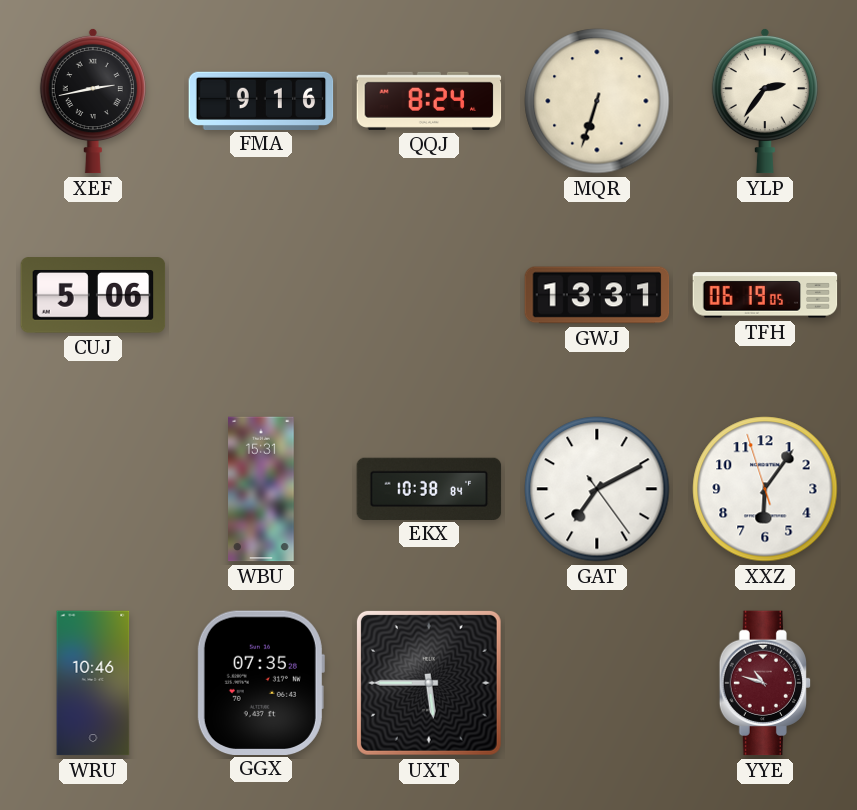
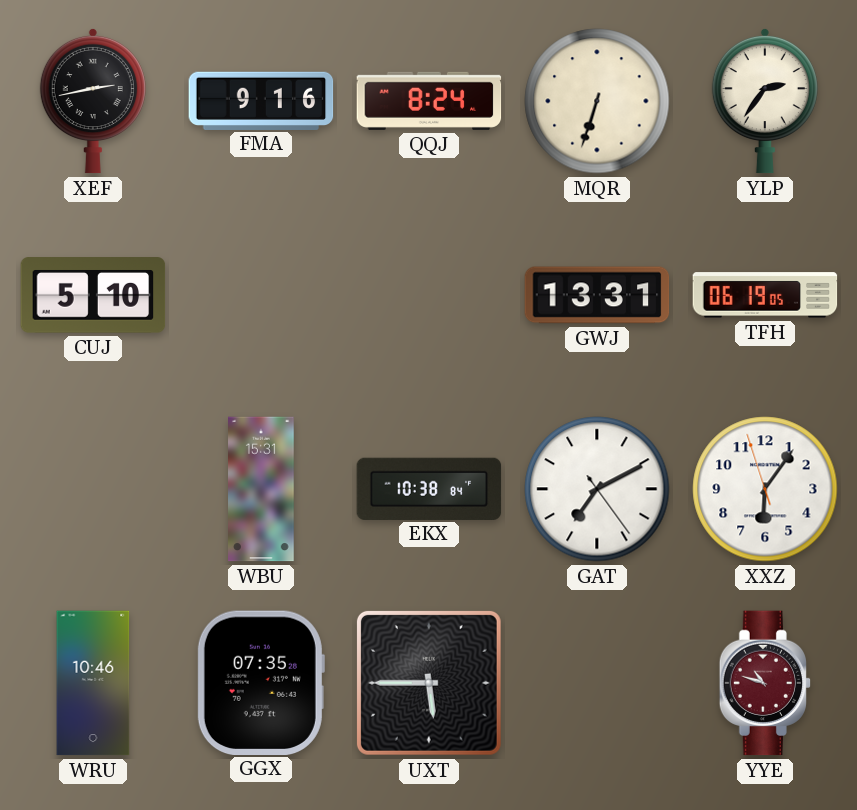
CUJ: 5:06 -> 5:10
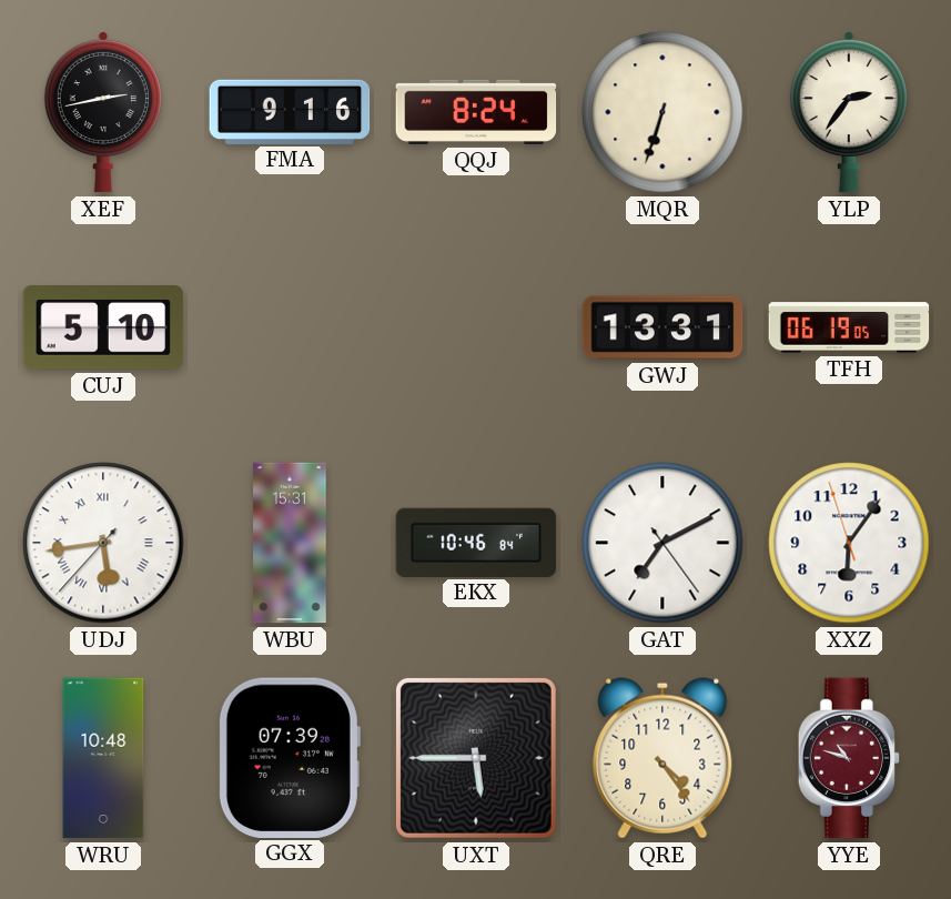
UDJ: none -> 5:43
EKX: 10:38 -> 10:46
WRU: 10:46 -> 10:48
GGX: 07:35 -> 07:39
QRE: none -> 4:24
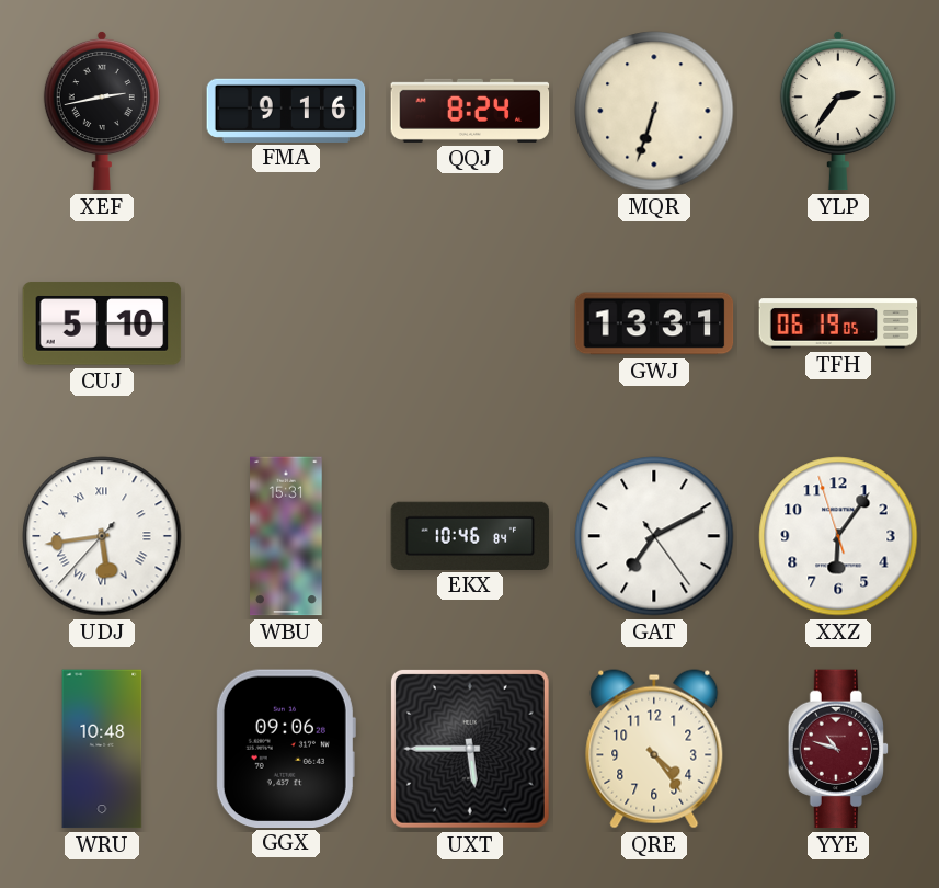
GGX: 07:39 -> 09:06
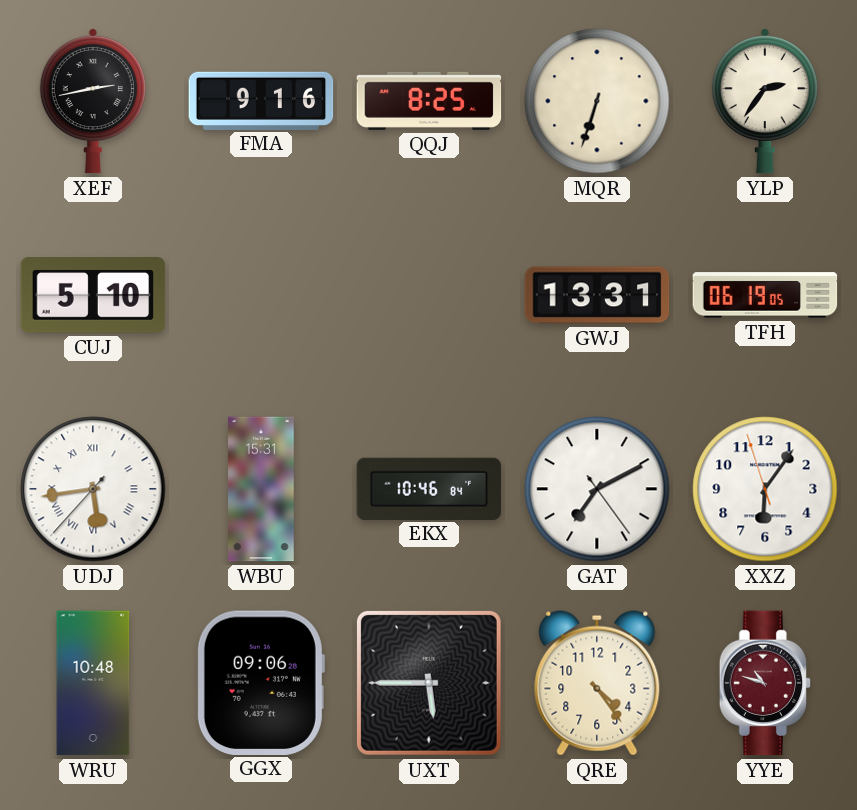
QQJ: 8:24 -> 8:25
